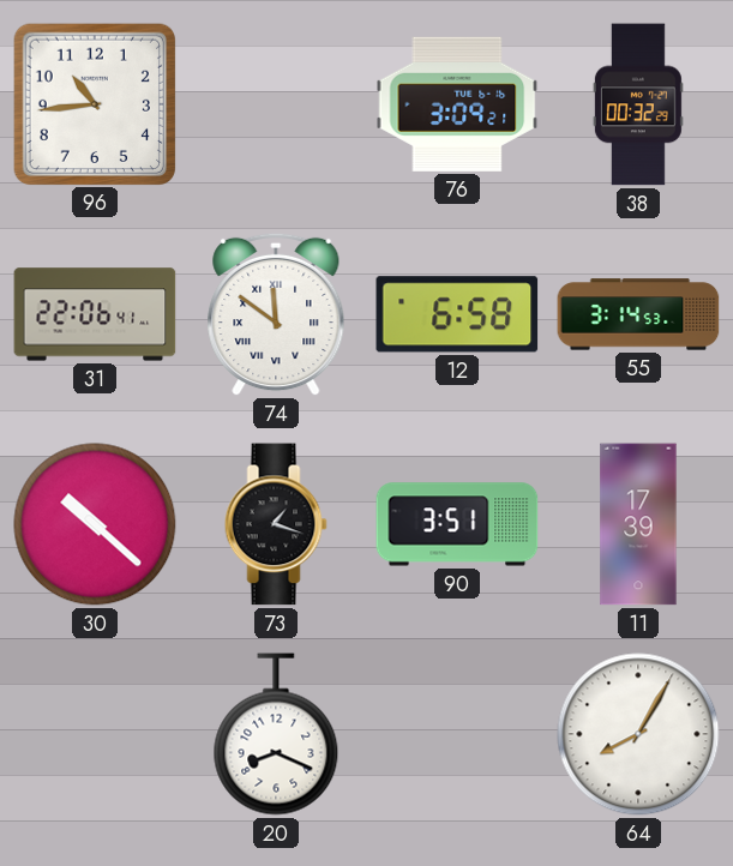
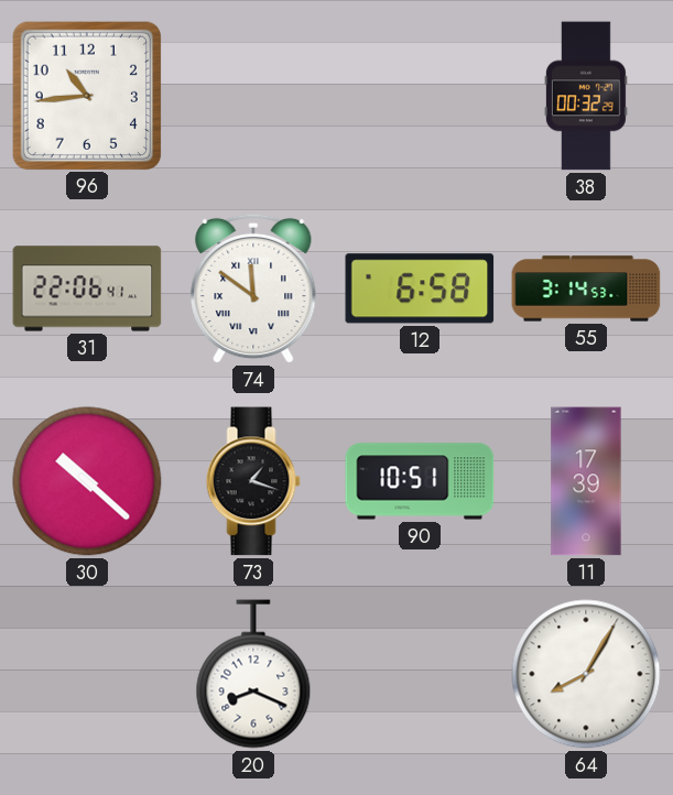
76: 3:09 -> none
90: 3:51 -> 10:51
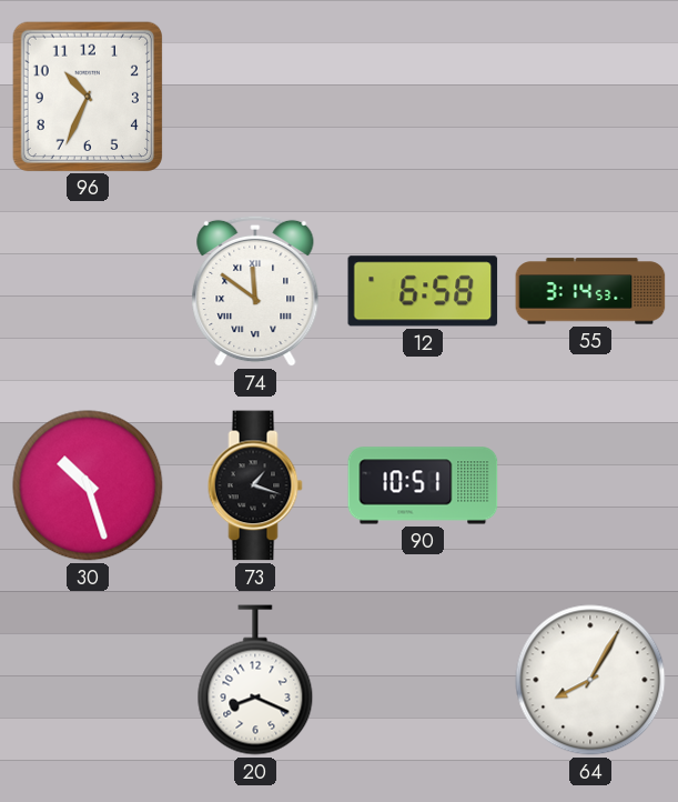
96: 10:44 -> 10:34
38: 00:32 -> none
31: 22:06 -> none
30: 10:22 -> 10:27
11: 17:39 -> none
